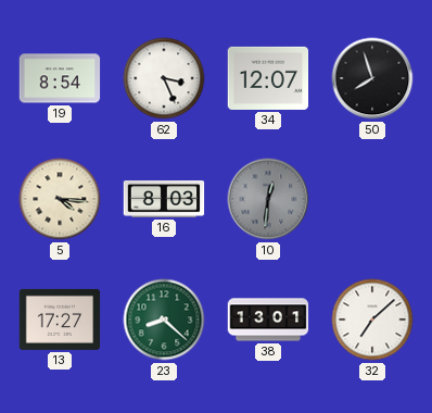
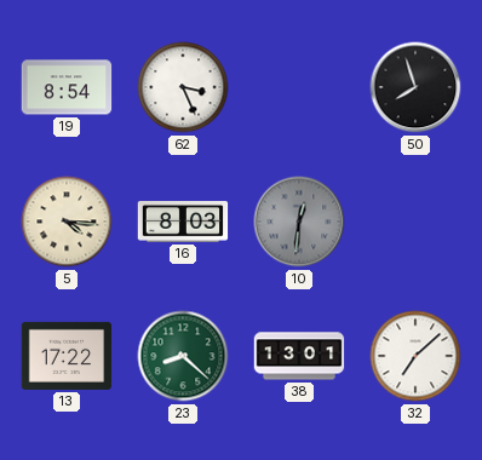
34: 12:07 -> none
13: 17:27 -> 17:22
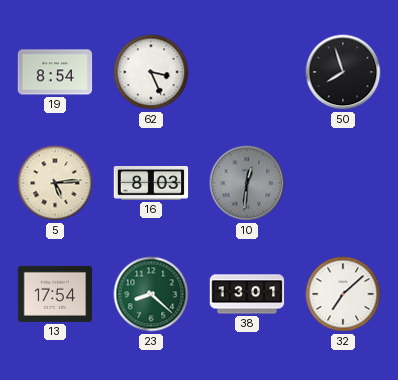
5: 4:16 -> 5:14
13: 17:22 -> 17:54
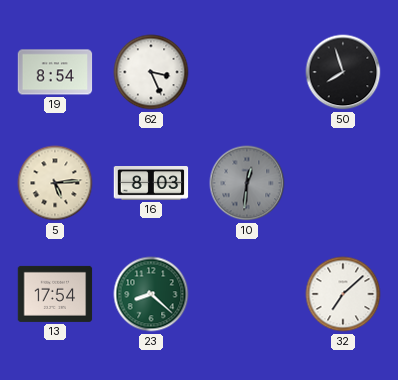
38: 13:01 -> none
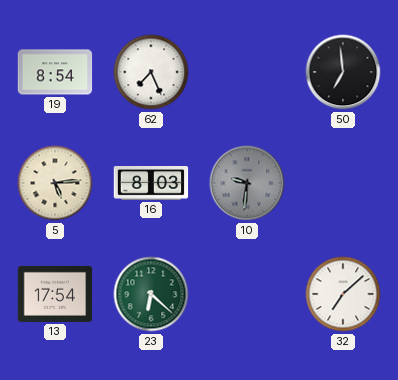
62: 3:26 -> 7:26
50: 7:57 -> 6:59
10: 12:31 -> 9:31
23: 8:22 -> 6:22
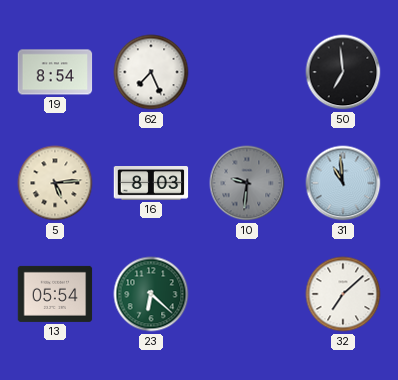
31: none -> 10:59
13: 17:54 -> 05:54
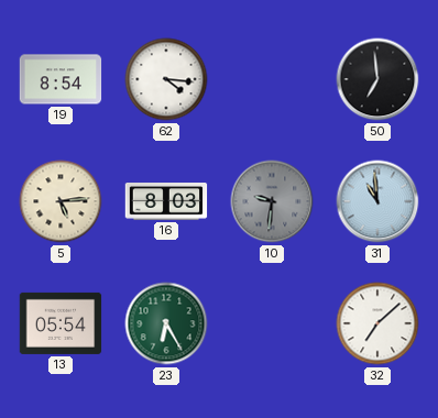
62: 7:26 -> 4:16
23: 6:22 -> 6:25
